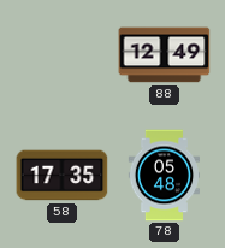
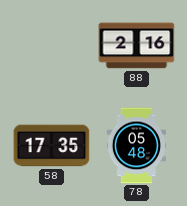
88: 12:49 -> 2:16
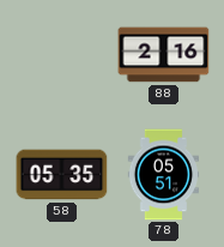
58: 17:35 -> 05:35
78: 05:48 -> 05:51
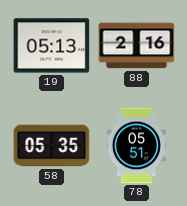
19: none -> 05:13
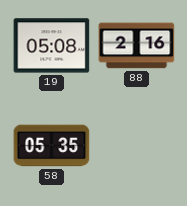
19: 05:13 -> 05:08
78: 05:51 -> none
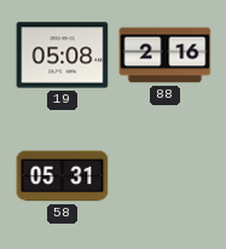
58: 05:35 -> 05:31
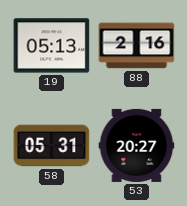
19: 05:08 -> 05:13
53: none -> 20:27
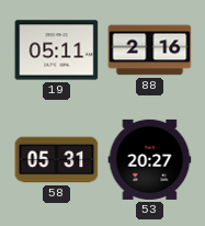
19: 05:13 -> 05:11
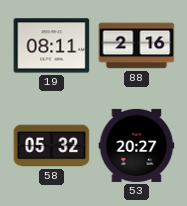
19: 05:11 -> 08:11
58: 05:31 -> 05:32
